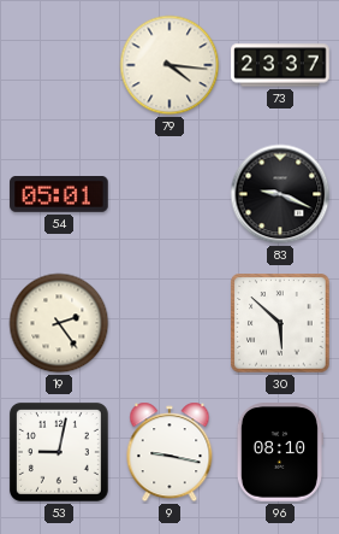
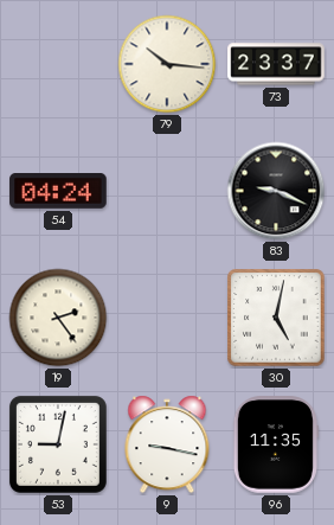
79: 4:16 -> 10:16
54: 05:01 -> 04:24
30: 5:52 -> 5:02
96: 08:10 -> 11:35
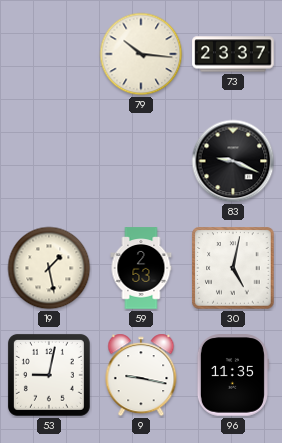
54: 04:24 -> none
19: 2:24 -> 1:28
59: none -> 2:53
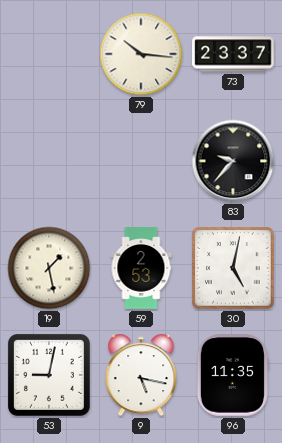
83: 9:19 -> 9:37
9: 9:17 -> 5:17
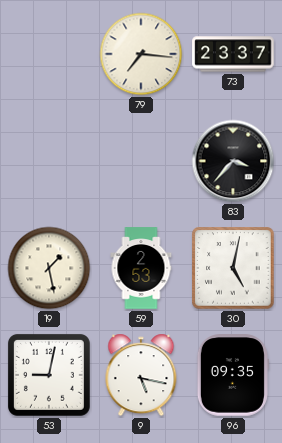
79: 10:16 -> 7:16
83: 9:37 -> 3:37
96: 11:35 -> 09:35
